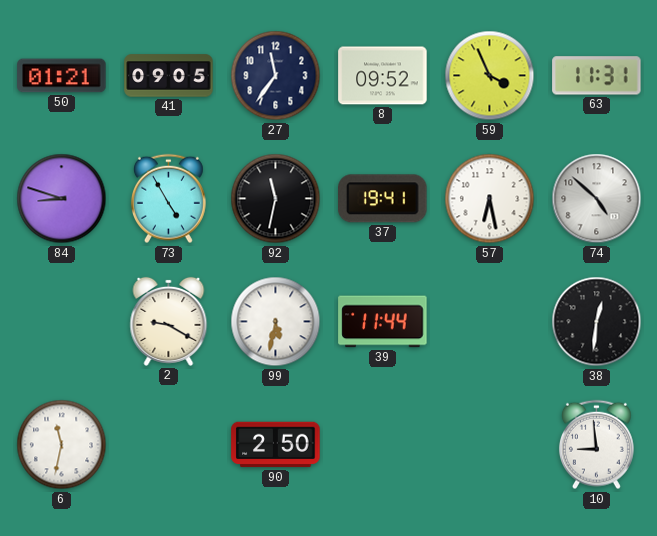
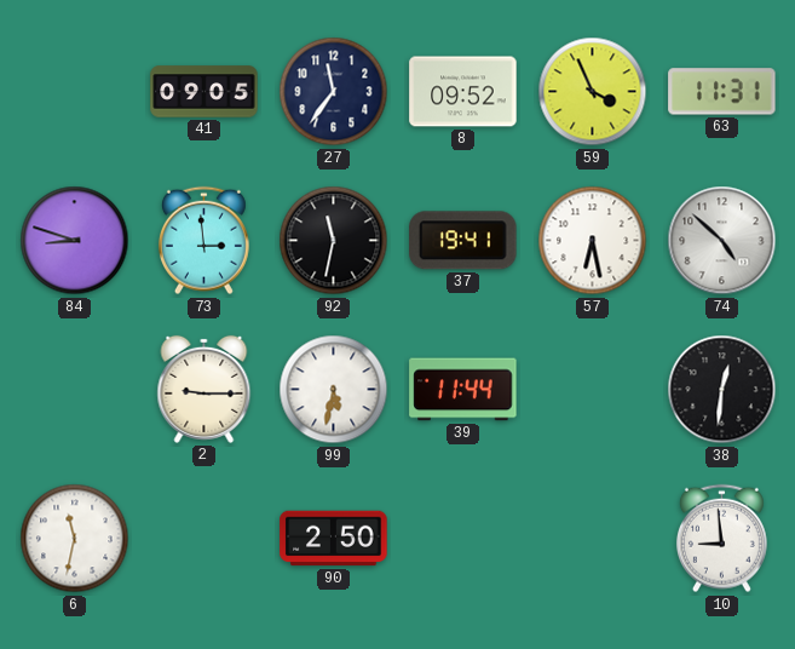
50: 01:21 -> none
73: 4:55 -> 2:59
2: 9:20 -> 9:15
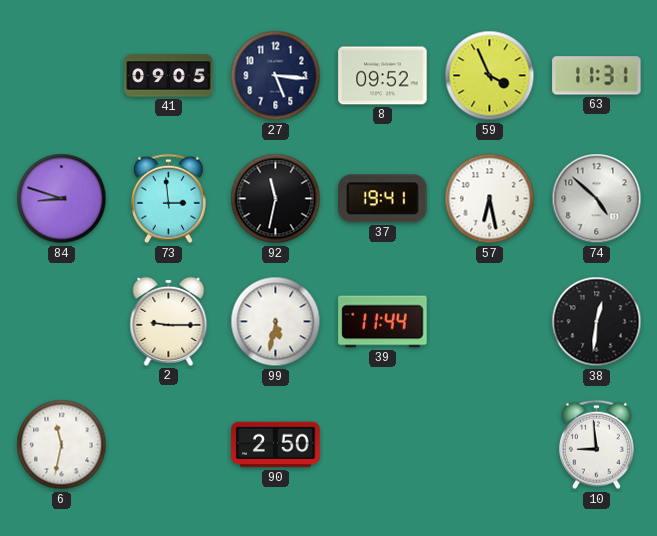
27: 11:36 -> 5:16
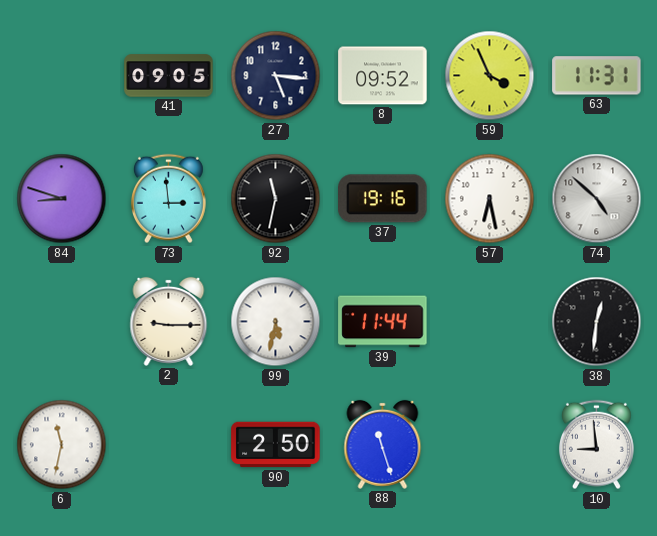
37: 19:41 -> 19:16
88: none -> 11:27
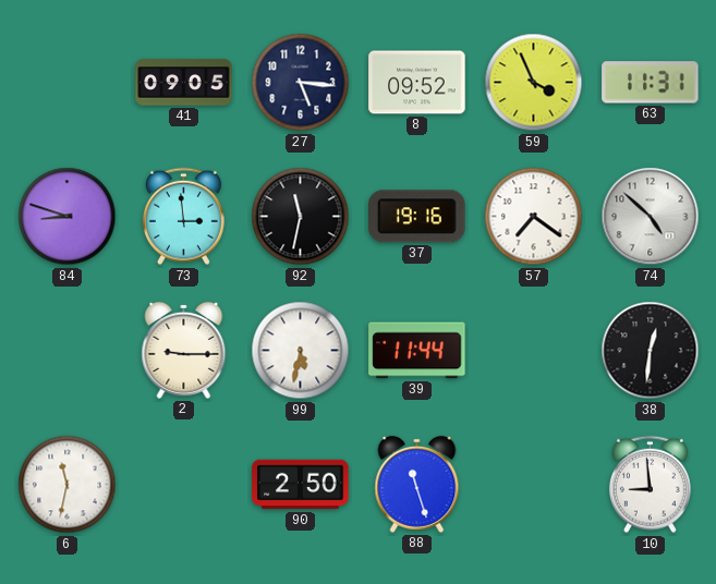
57: 6:28 -> 7:21
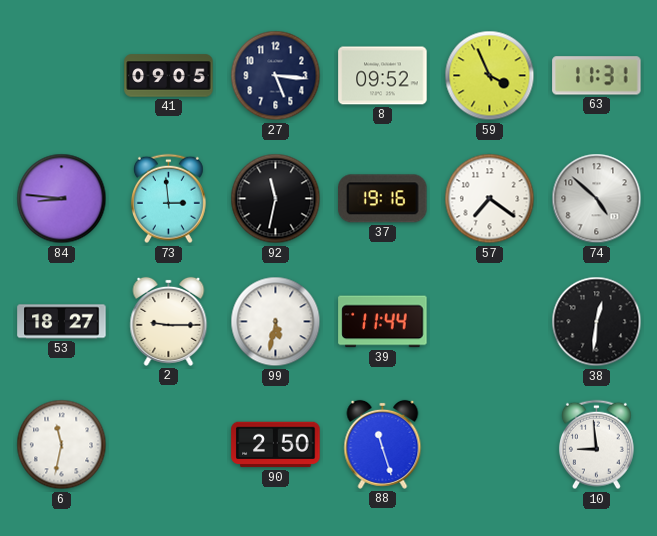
84: 8:48 -> 8:46
53: none -> 18:27
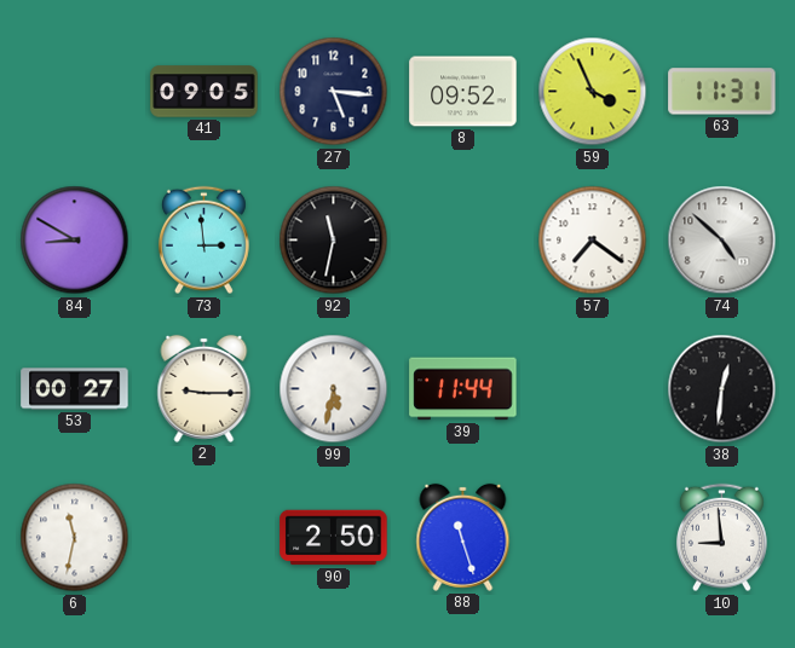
84: 8:46 -> 8:50
37: 19:16 -> none
53: 18:27 -> 00:27
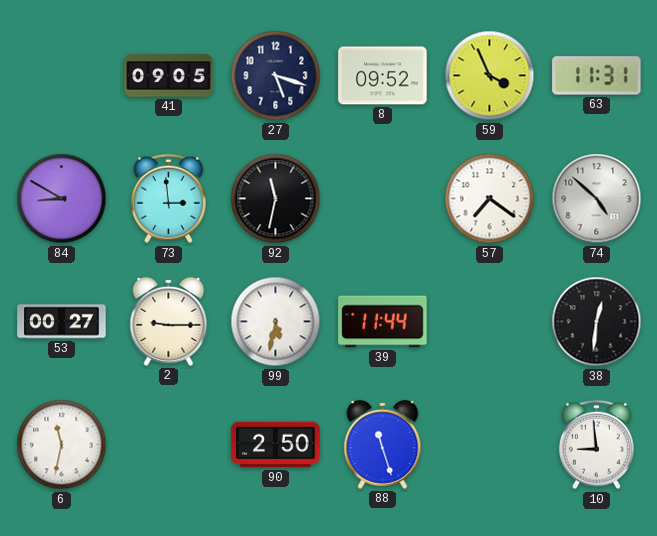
27: 5:16 -> 5:18
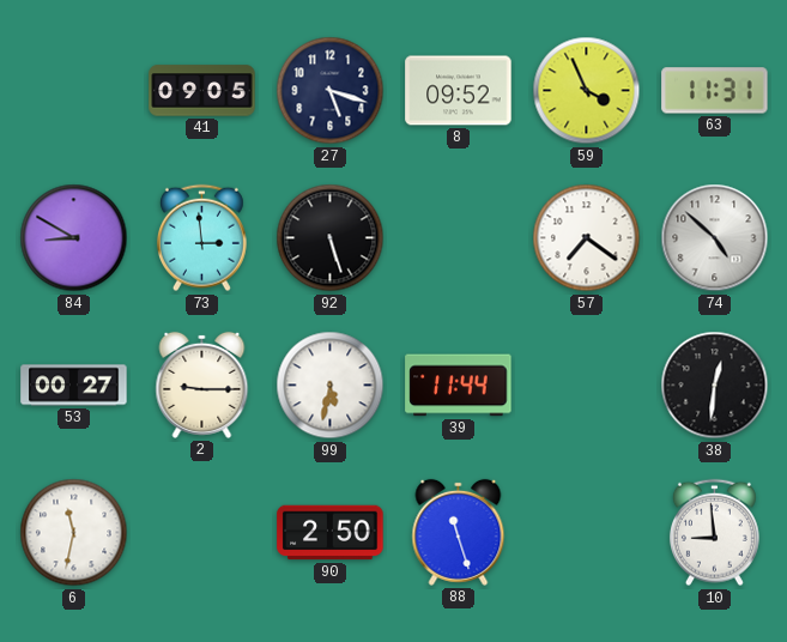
92: 11:32 -> 5:27
